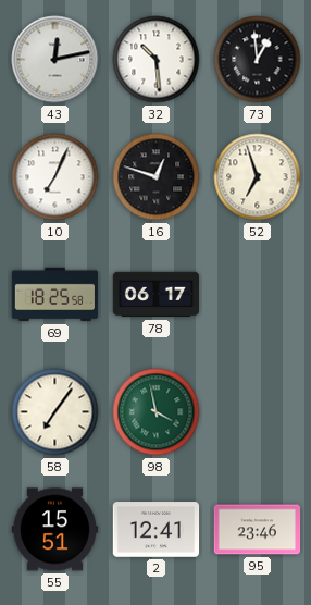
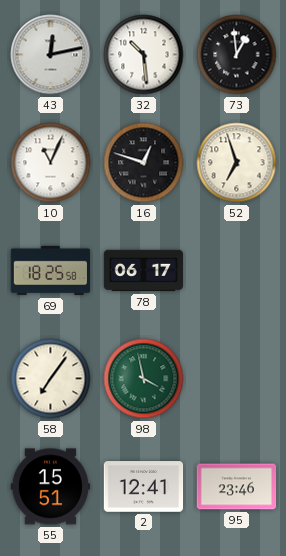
10: 7:04 -> 11:04
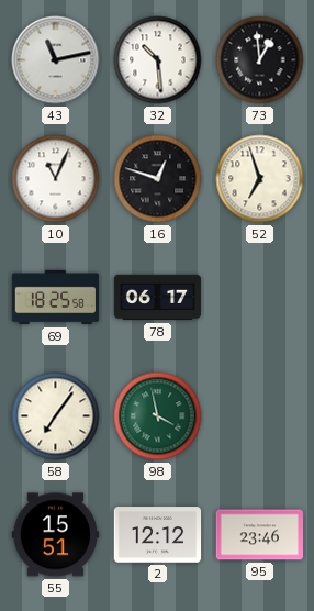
43: 12:13 -> 11:13
2: 12:41 -> 12:12
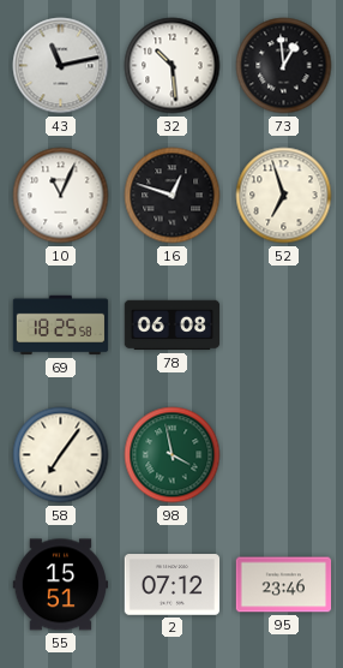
78: 06:17 -> 06:08
2: 12:12 -> 07:12
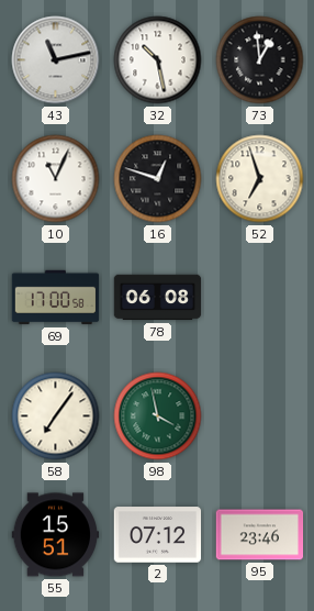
32: 10:29 -> 10:28
69: 18:25 -> 17:00
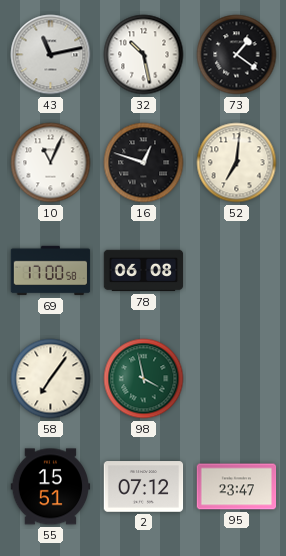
73: 12:59 -> 1:21
52: 6:57 -> 7:01
95: 23:46 -> 23:47
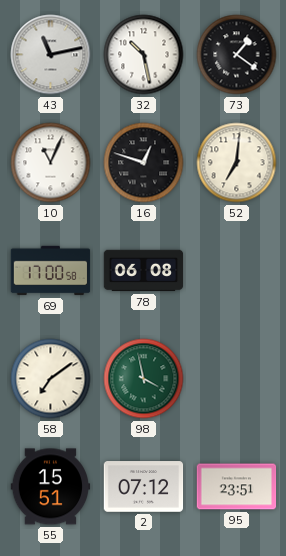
58: 7:06 -> 7:09
95: 23:47 -> 23:51
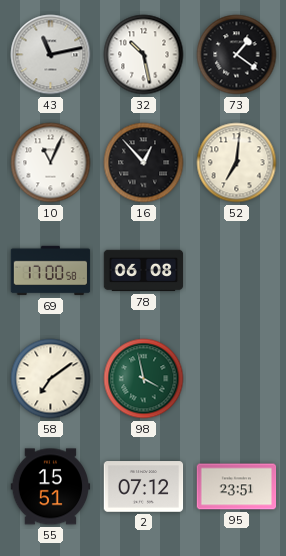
16: 12:48 -> 12:53
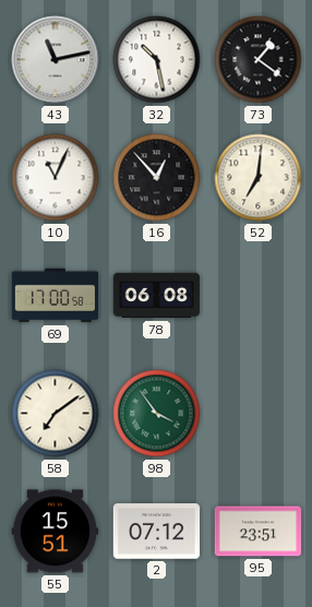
98: 3:58 -> 3:54
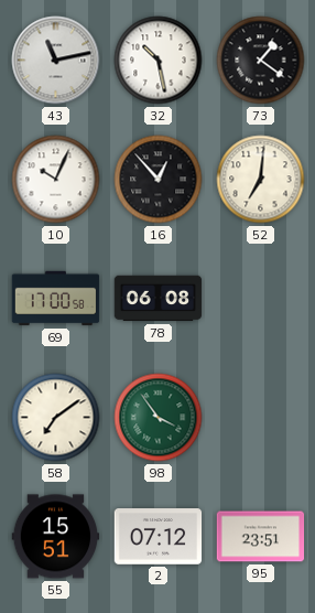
10: 11:04 -> 10:04
